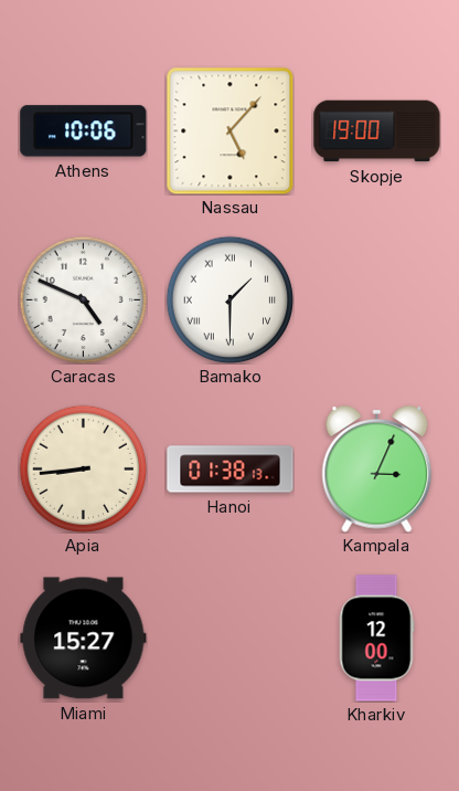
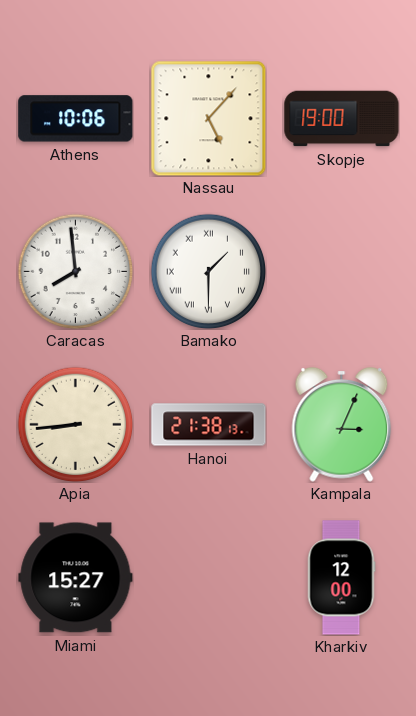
Caracas: 4:49 -> 7:59
Hanoi: 01:38 -> 21:38
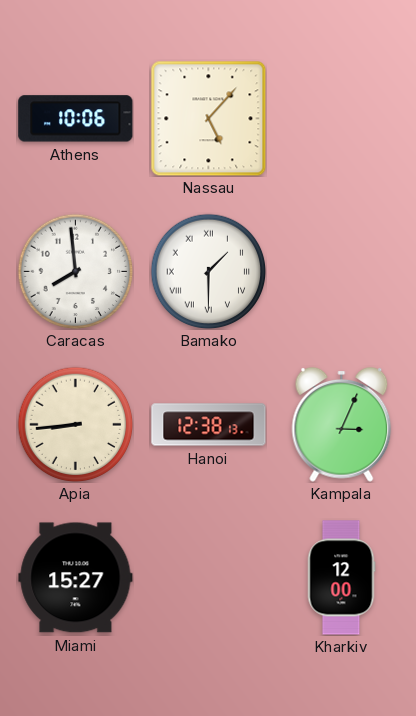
Skopje: 19:00 -> none
Hanoi: 21:38 -> 12:38
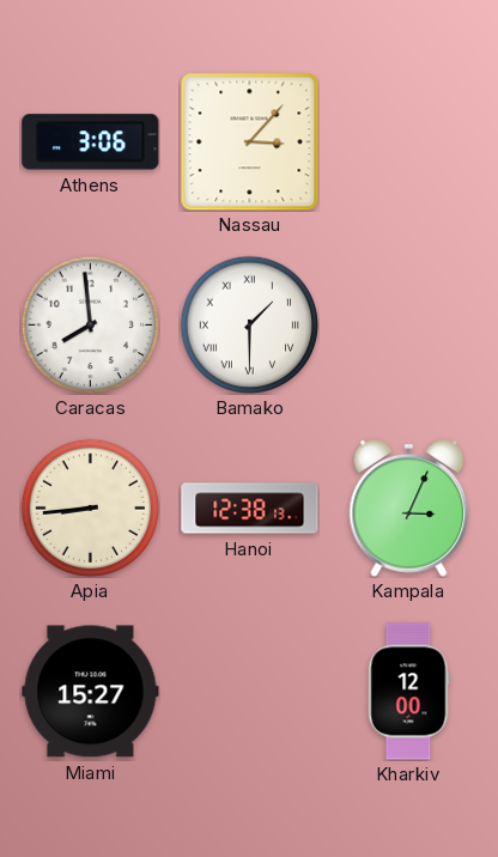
Athens: 10:06 -> 3:06
Nassau: 5:07 -> 3:07
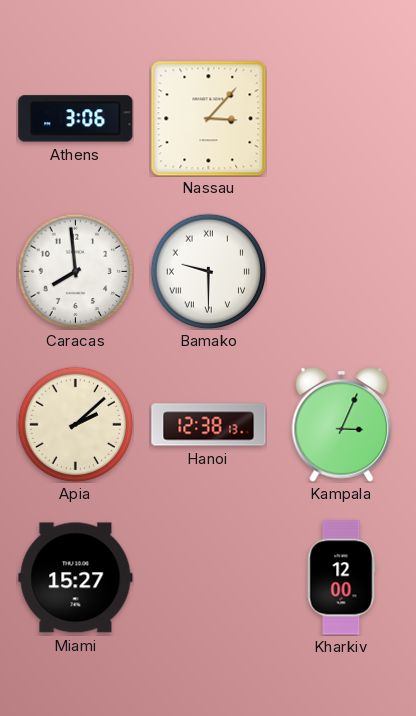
Bamako: 1:30 -> 9:30
Apia: 8:44 -> 2:08
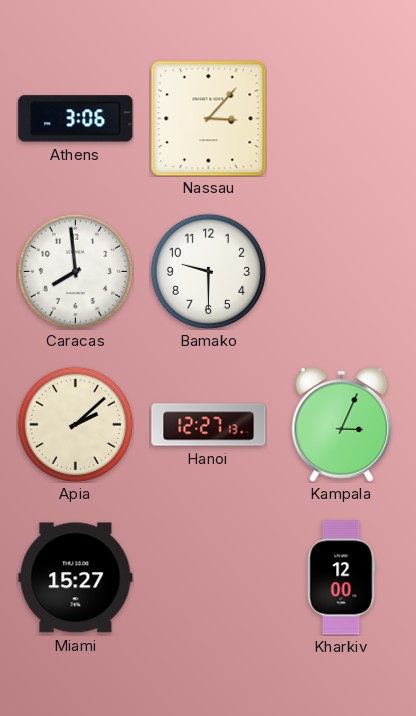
Bamako numerals: Roman -> Arabic
Hanoi: 12:38 -> 12:27
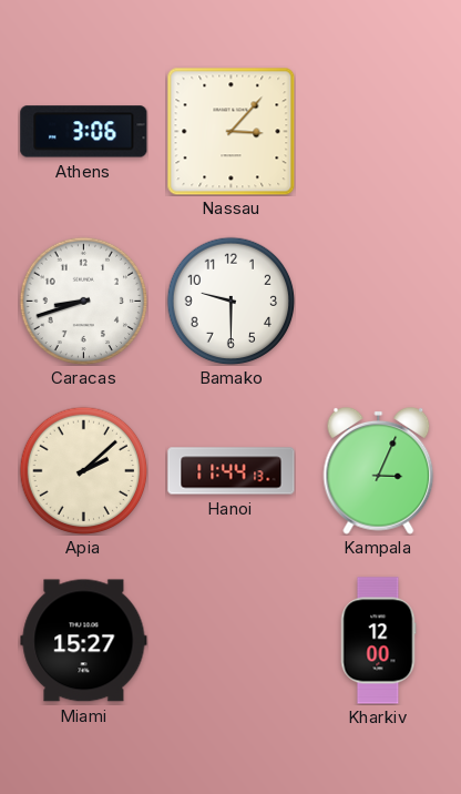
Caracas: 7:59 -> 8:42
Hanoi: 12:27 -> 11:44
